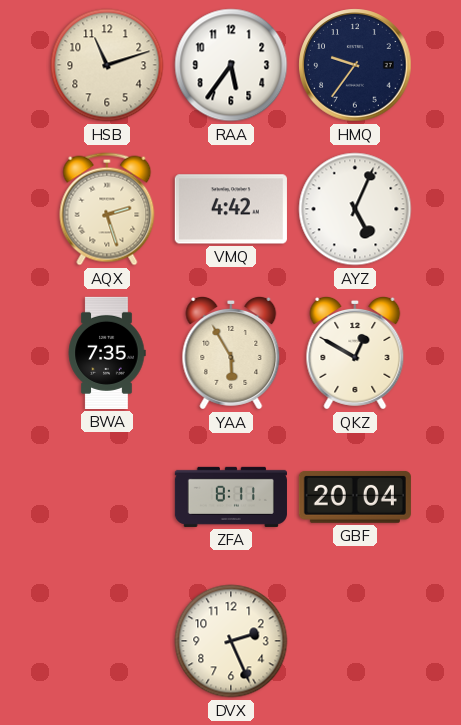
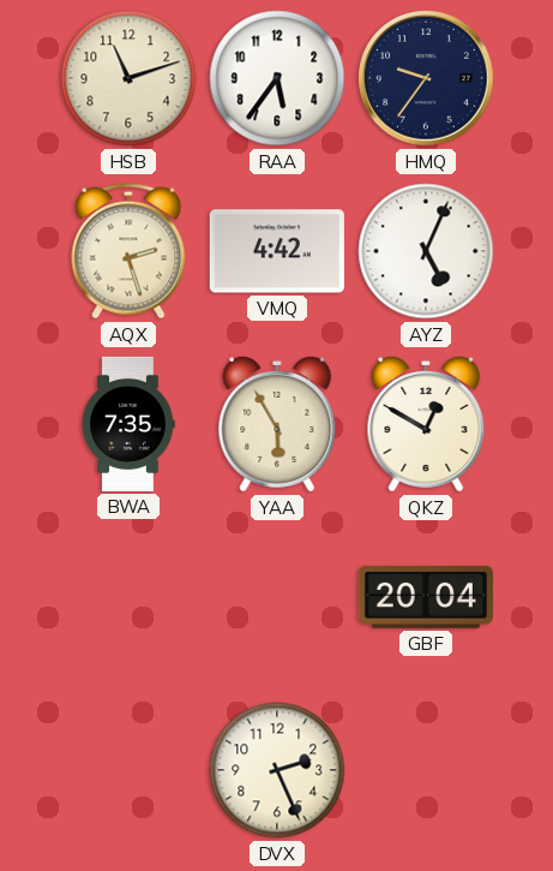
ZFA: 8:11 -> none
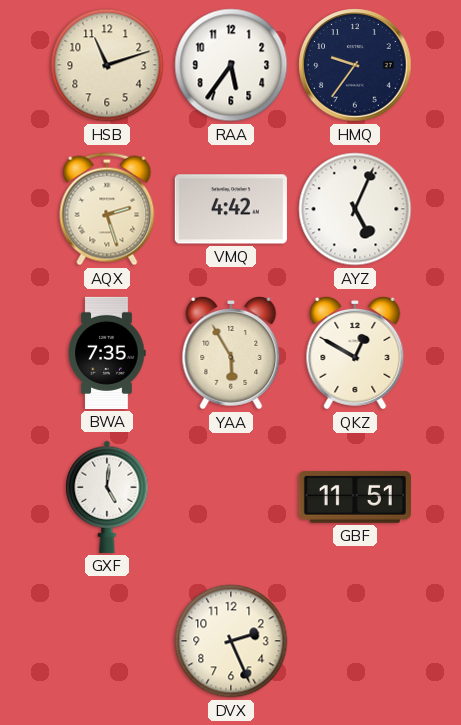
GXF: none -> 5:01
GBF: 20:04 -> 11:51
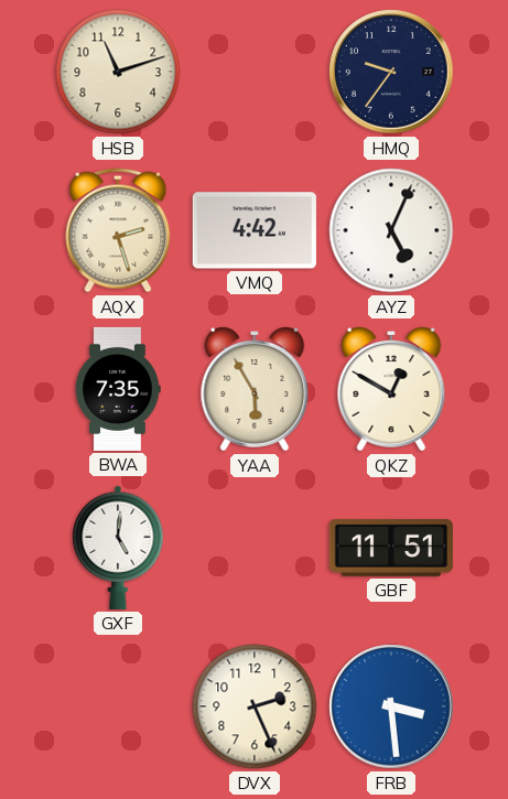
RAA: 5:36 -> none
FRB: none -> 3:29
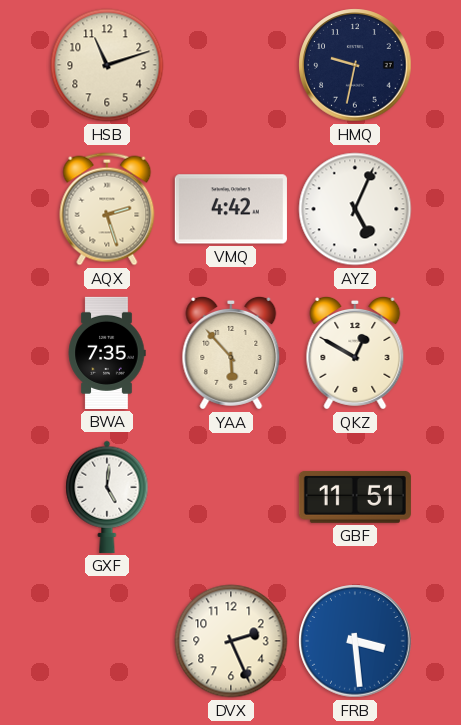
HMQ: 9:36 -> 9:32
YAA: 5:55 -> 5:53
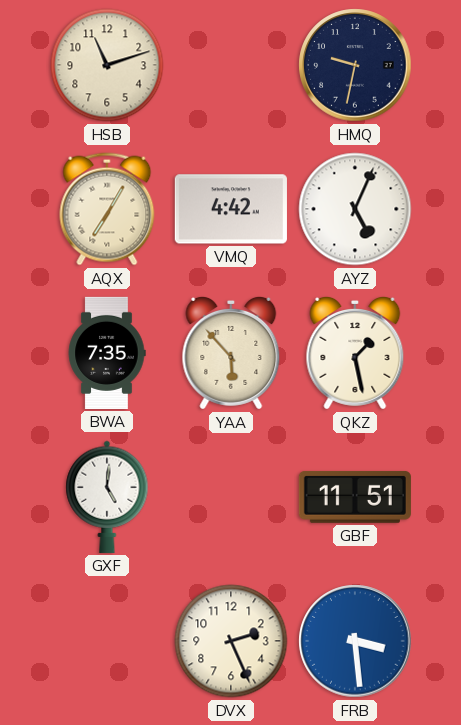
AQX: 2:27 -> 7:05
QKZ: 12:50 -> 1:28
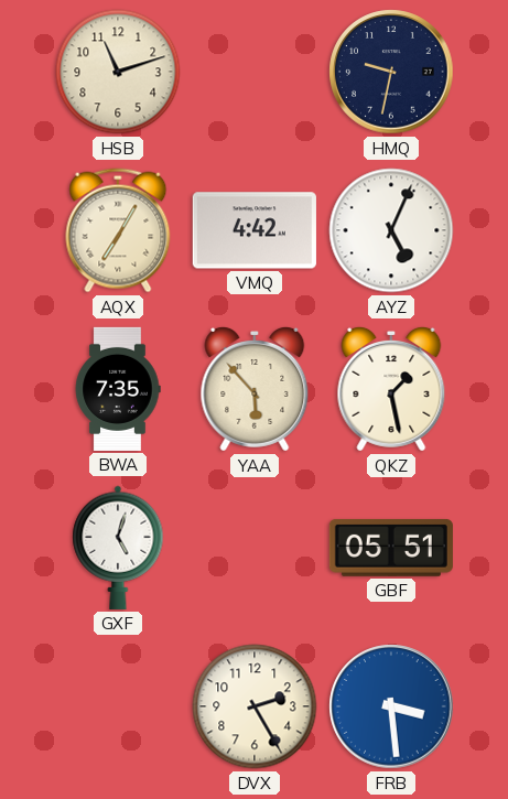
GXF: 5:01 -> 5:03
GBF: 11:51 -> 05:51
DVX: 2:26 -> 2:25
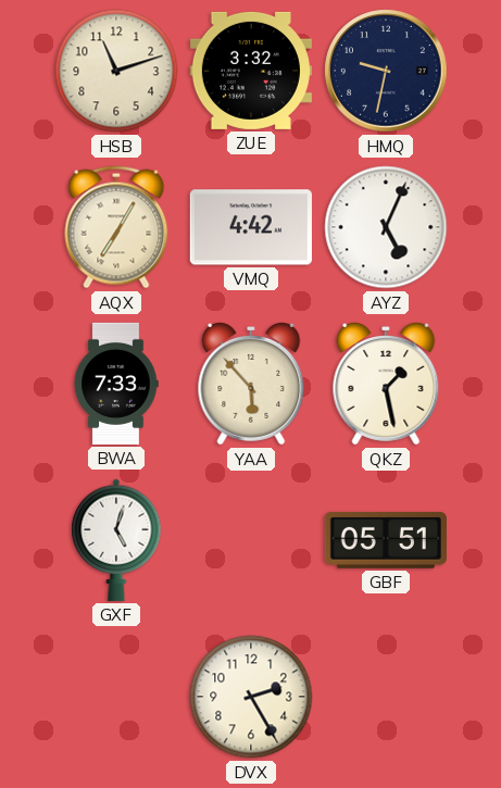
ZUE: none -> 3:32
BWA: 7:35 -> 7:33
FRB: 3:29 -> none
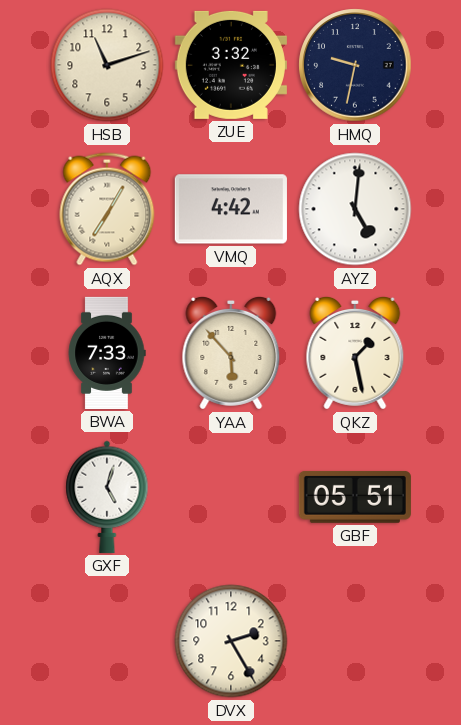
AYZ: 5:04 -> 5:01
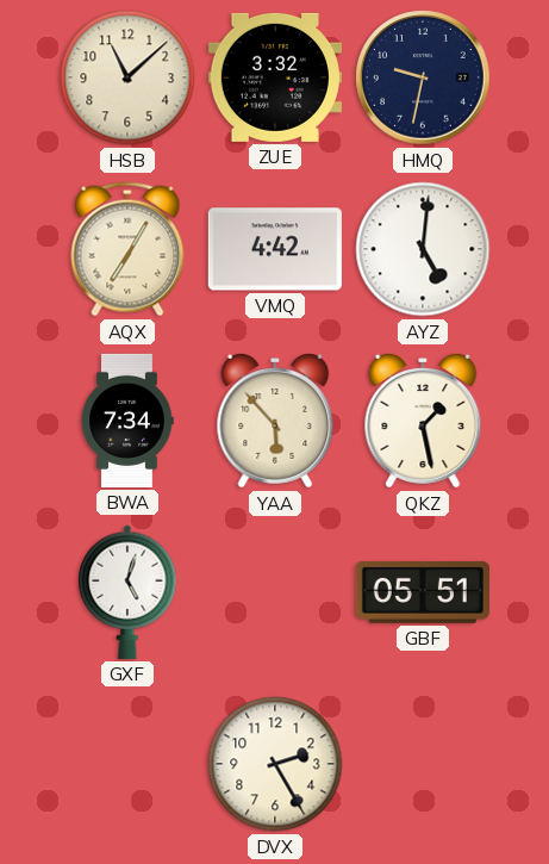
HSB: 11:12 -> 11:08
BWA: 7:33 -> 7:34
